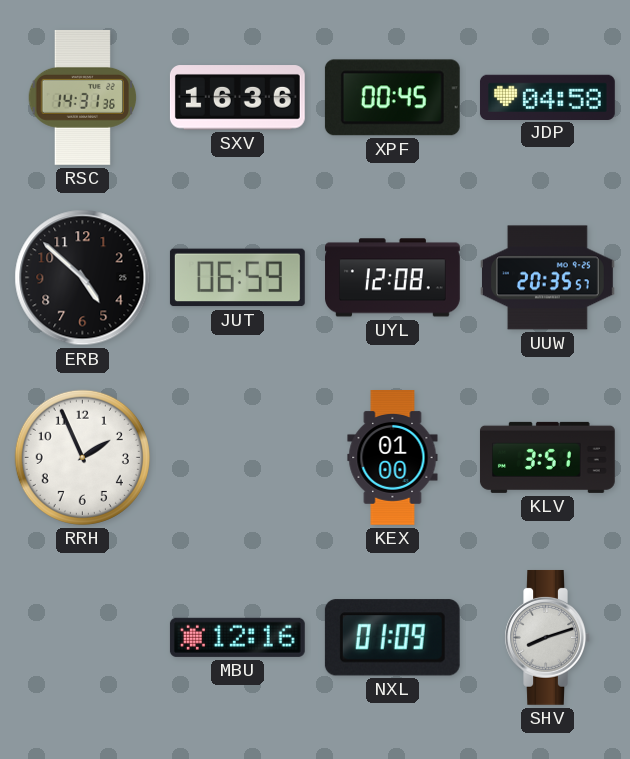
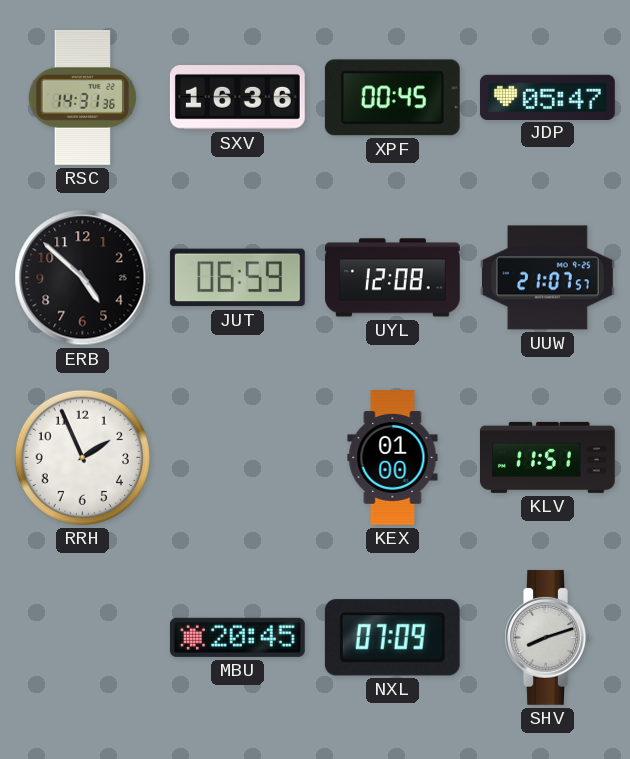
JDP: 04:58 -> 05:47
UUW: 20:35 -> 21:07
KLV: 3:51 -> 11:51
MBU: 12:16 -> 20:45
NXL: 01:09 -> 07:09
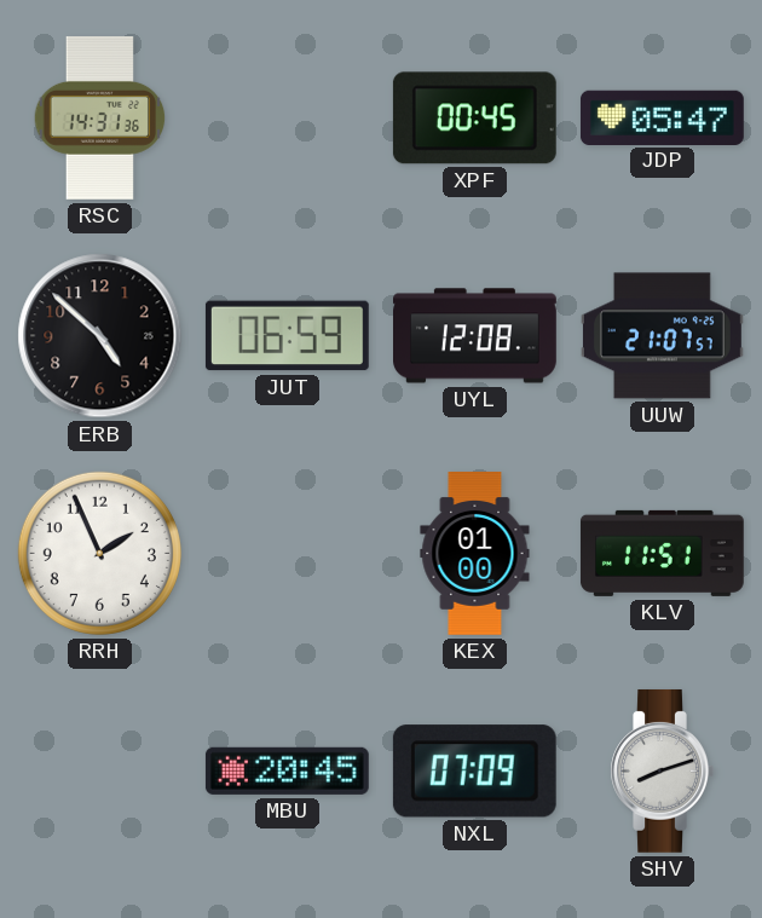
SXV: 16:36 -> none
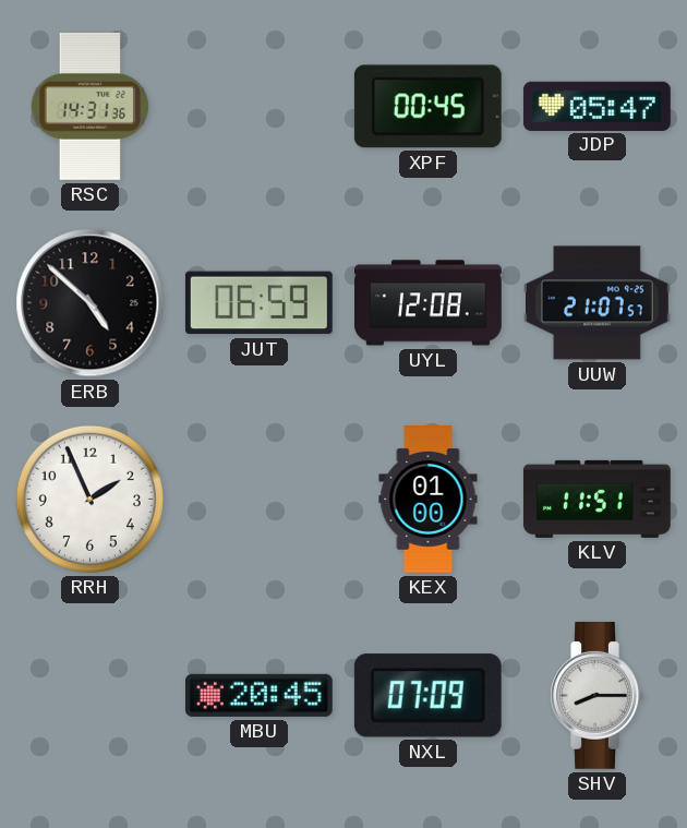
SHV: 8:12 -> 8:15
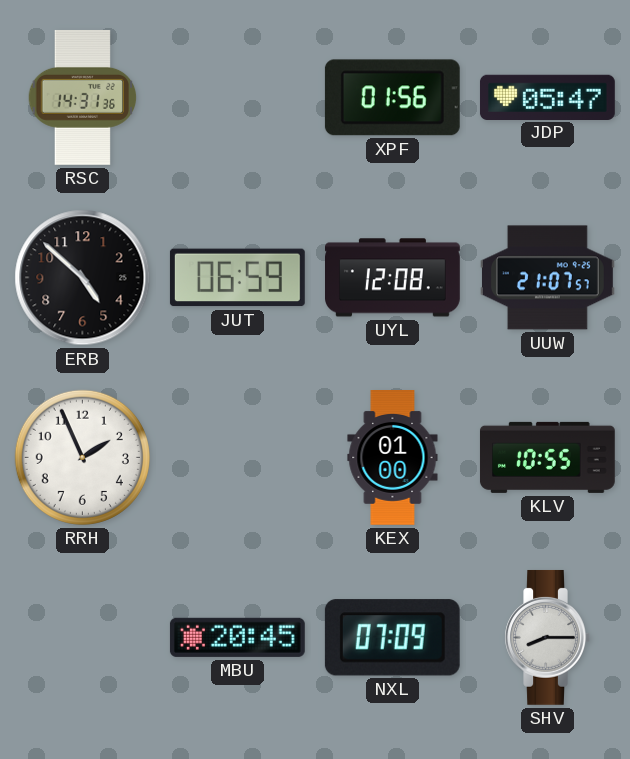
XPF: 00:45 -> 01:56
KLV: 11:51 -> 10:55
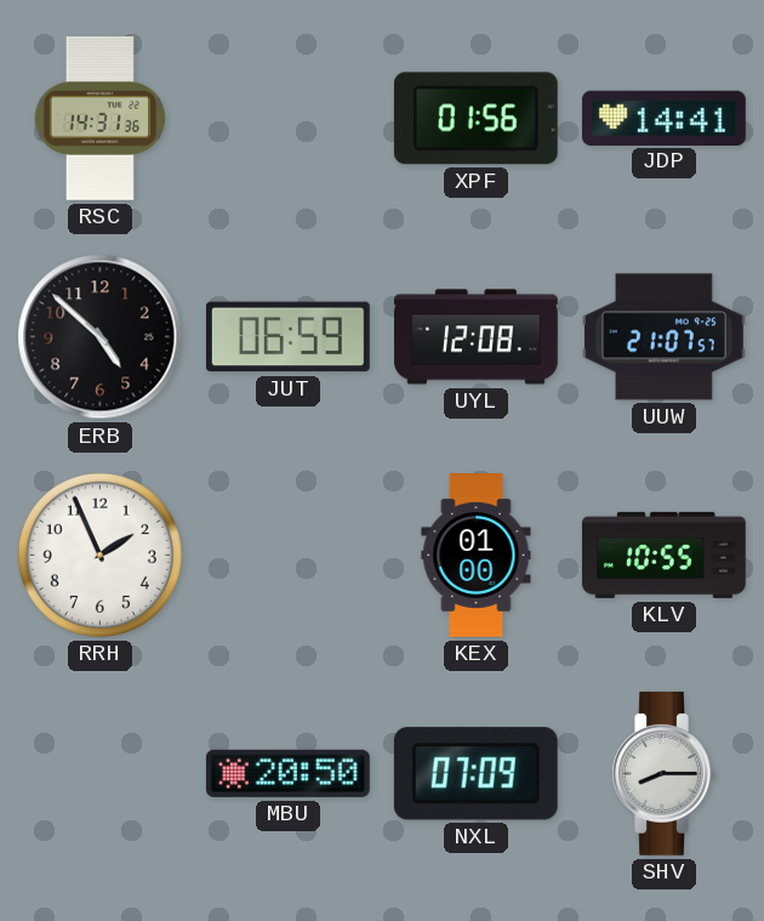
JDP: 05:47 -> 14:41
MBU: 20:45 -> 20:50
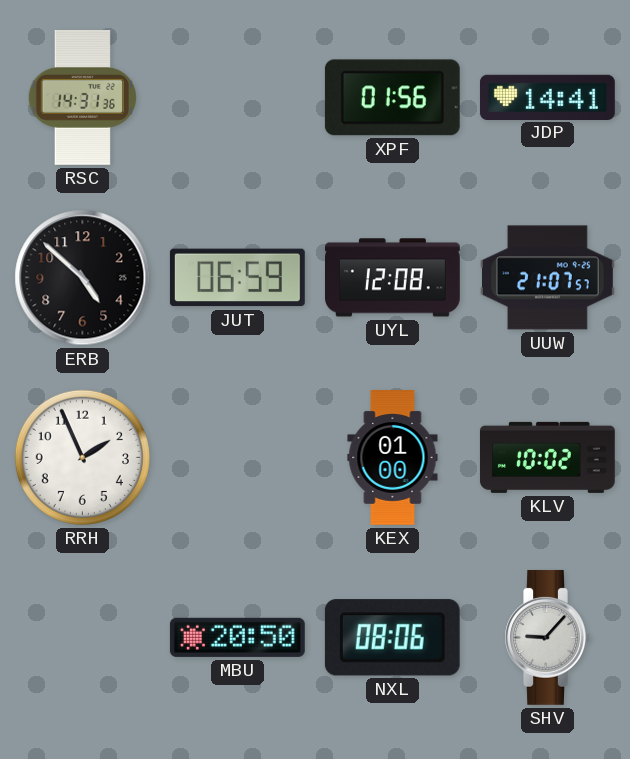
KLV: 10:55 -> 10:02
NXL: 07:09 -> 08:06
SHV: 8:15 -> 9:07
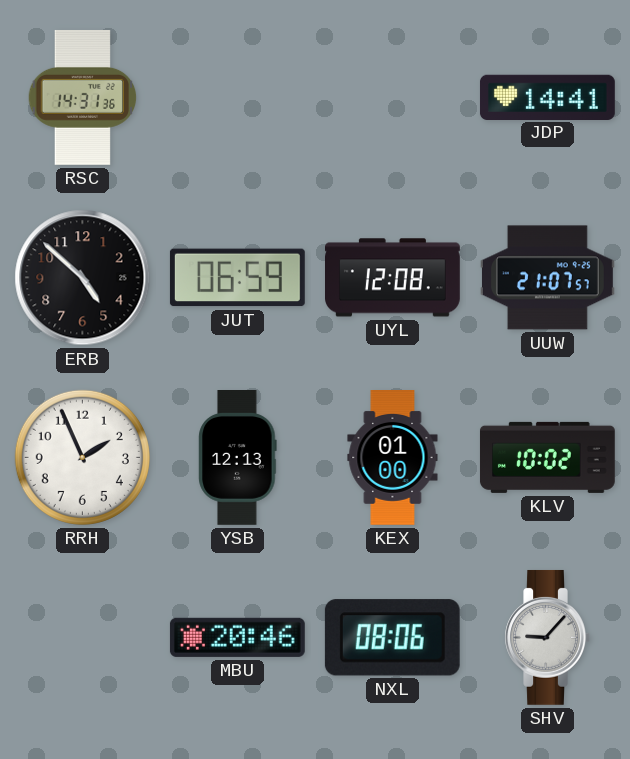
XPF: 01:56 -> none
YSB: none -> 12:13
MBU: 20:50 -> 20:46
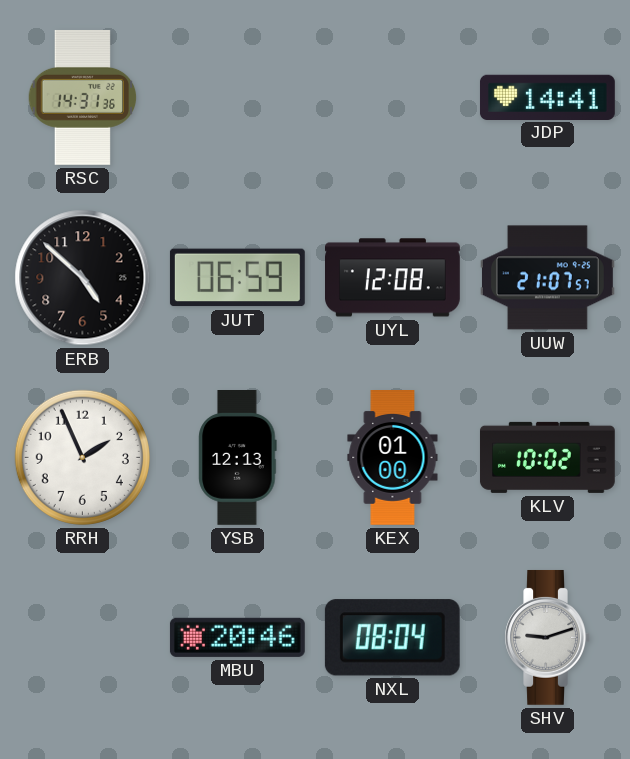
NXL: 08:06 -> 08:04
SHV: 9:07 -> 9:12
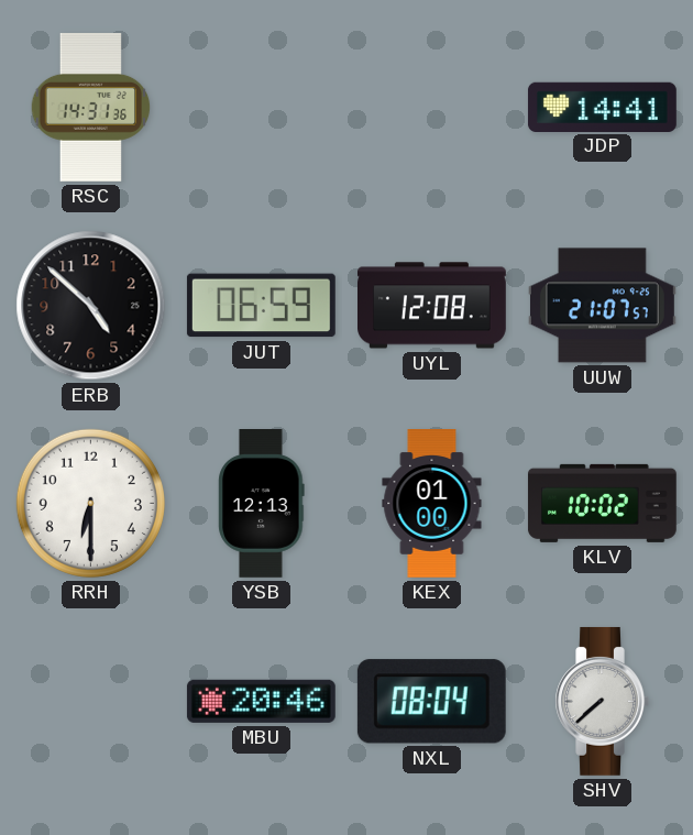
RRH: 1:56 -> 6:30
SHV: 9:12 -> 7:38
